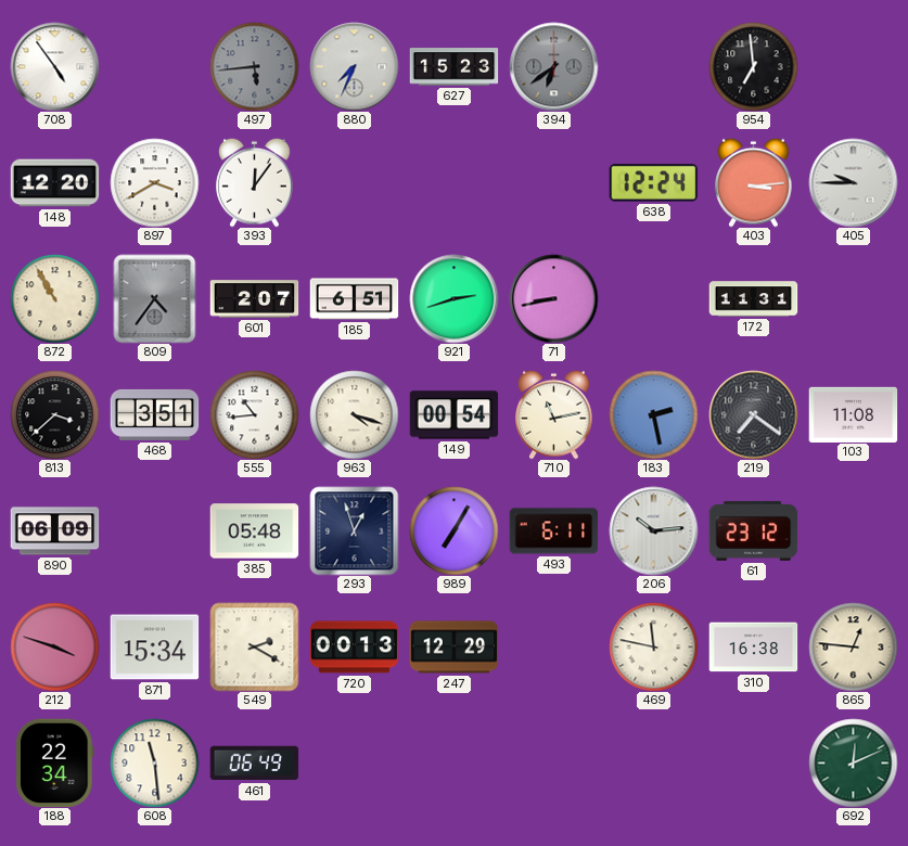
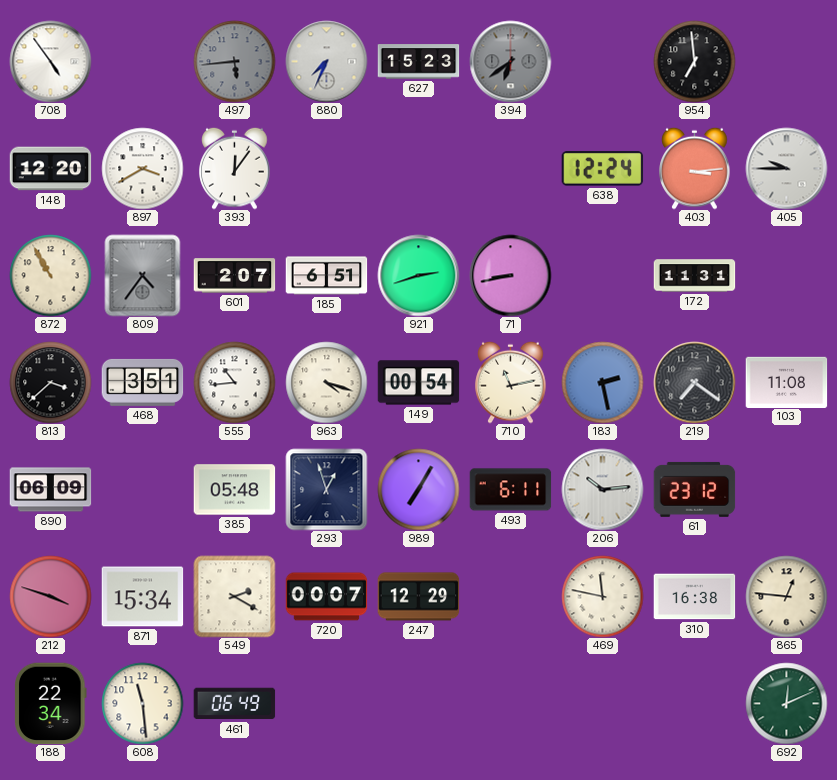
720: 00:13 -> 00:07
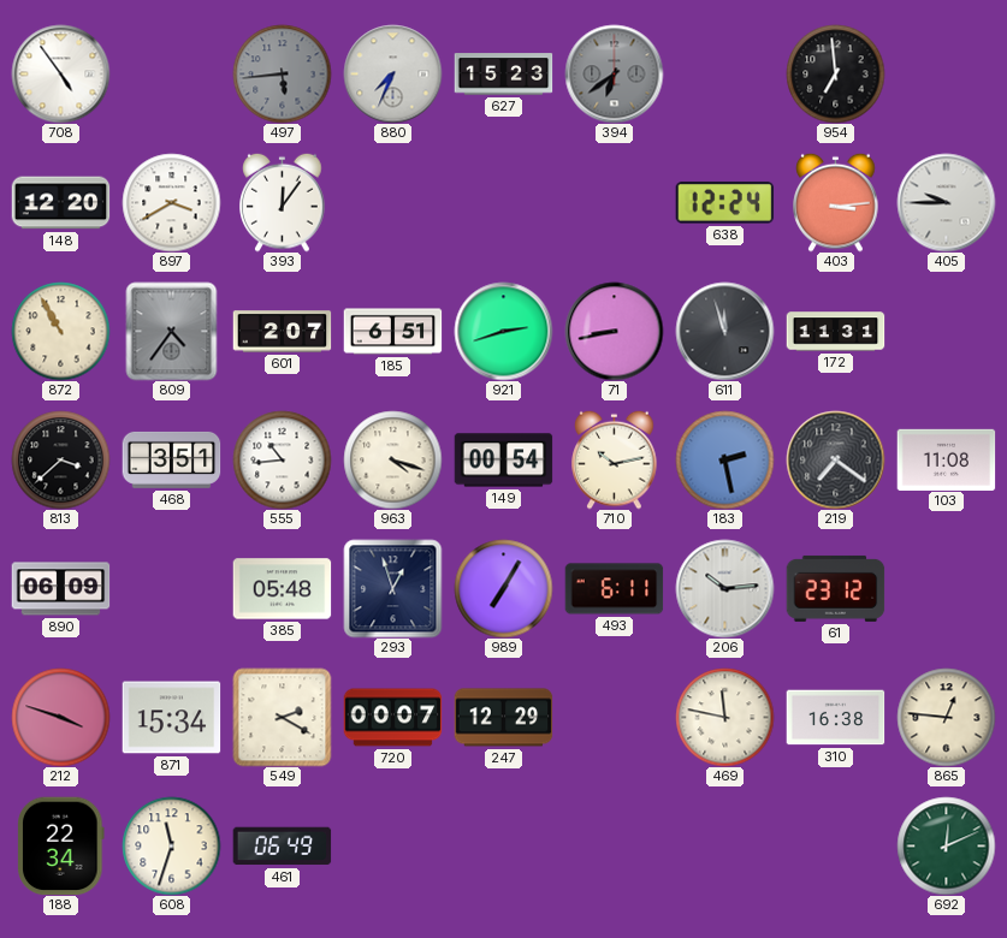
611: none -> 11:57
710: 11:13 -> 10:13
608: 11:29 -> 11:33
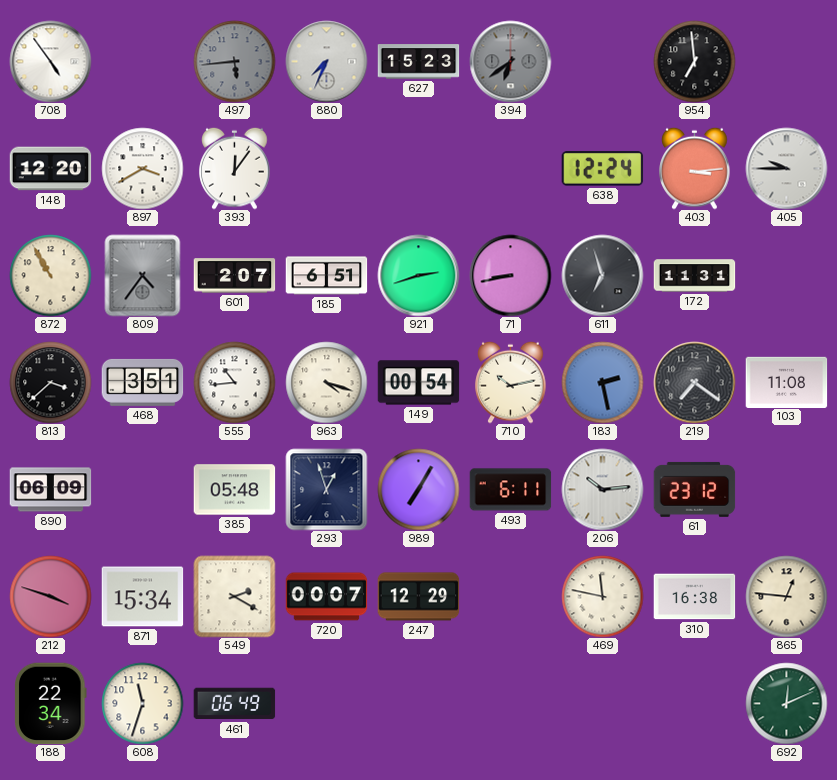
611: 11:57 -> 6:57
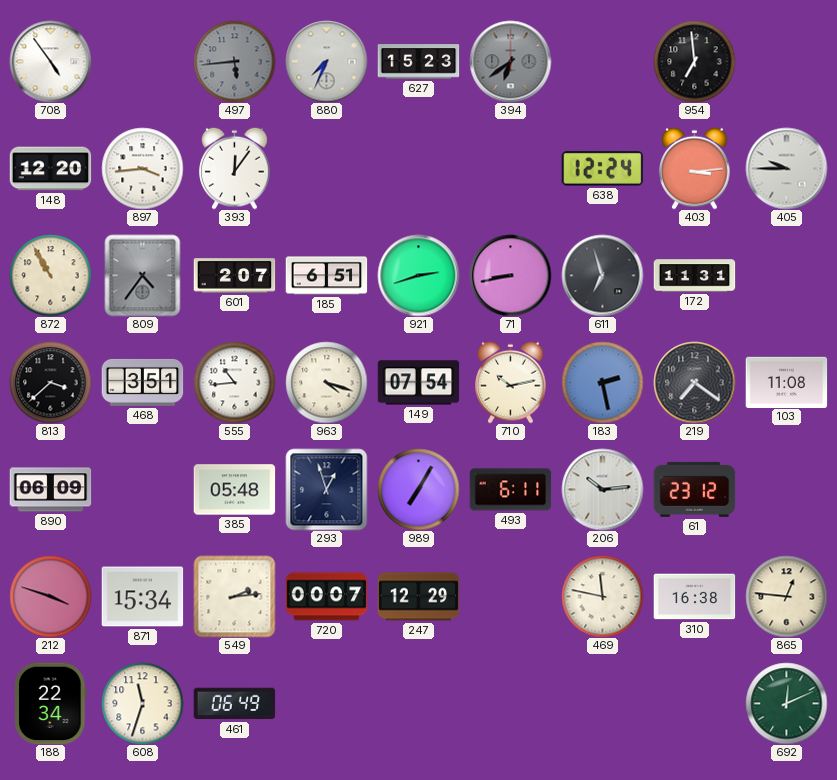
897: 3:40 -> 3:44
149: 00:54 -> 07:54
549: 2:20 -> 2:14
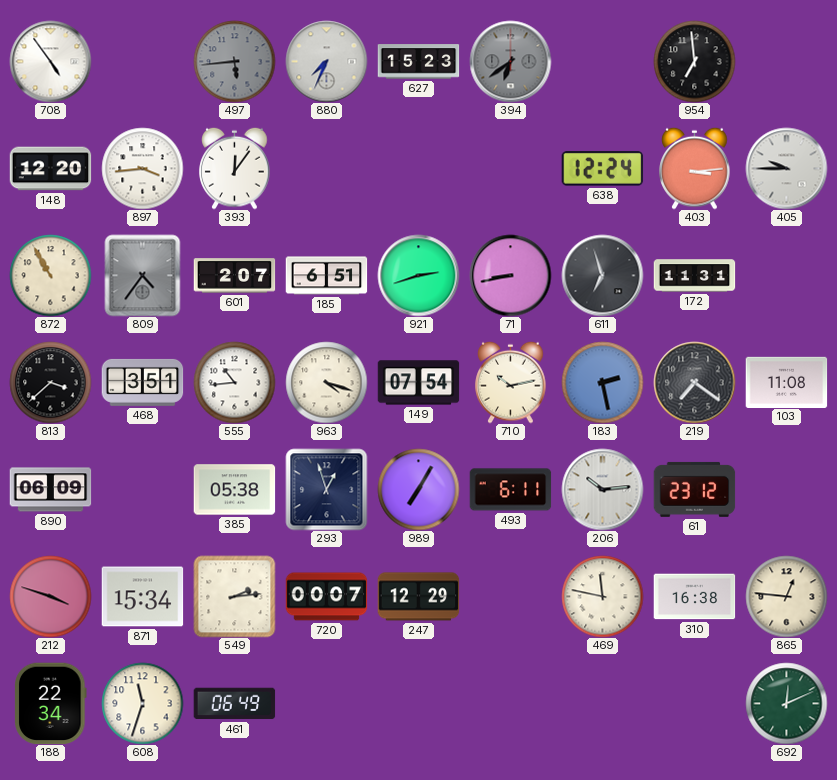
385: 05:48 -> 05:38
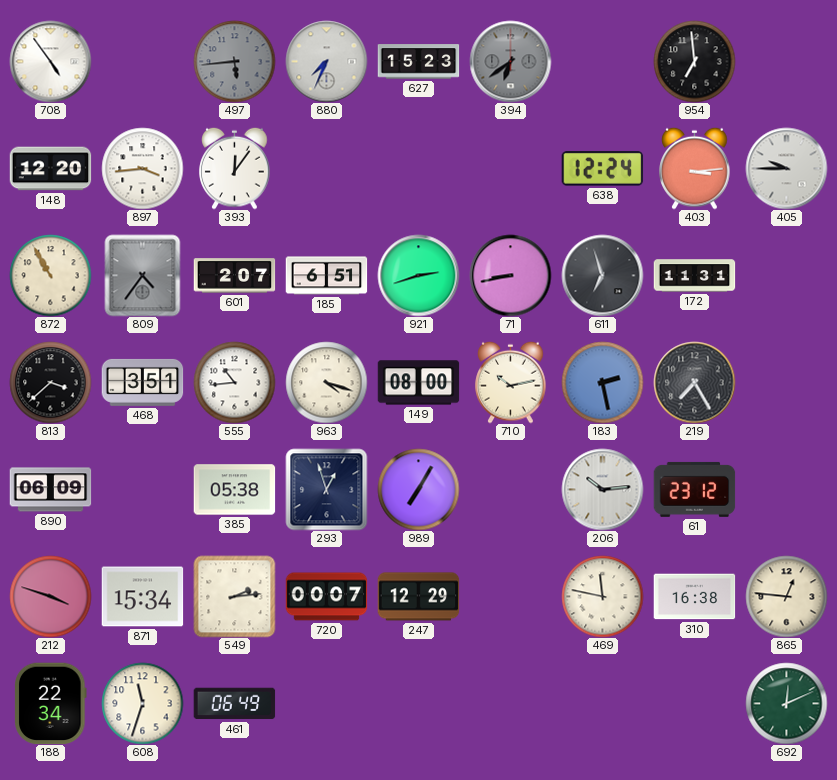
149: 07:54 -> 08:00
219: 7:21 -> 7:25
103: 11:08 -> none
493: 6:11 -> none
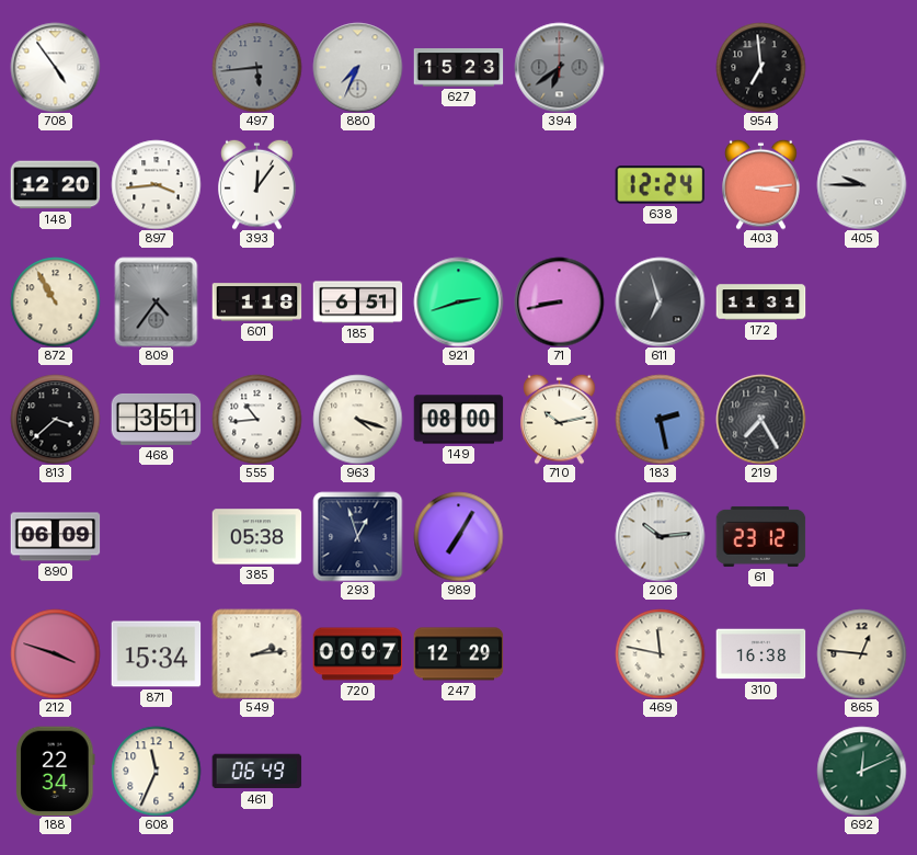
601: 2:07 -> 1:18
608: 11:33 -> 11:34
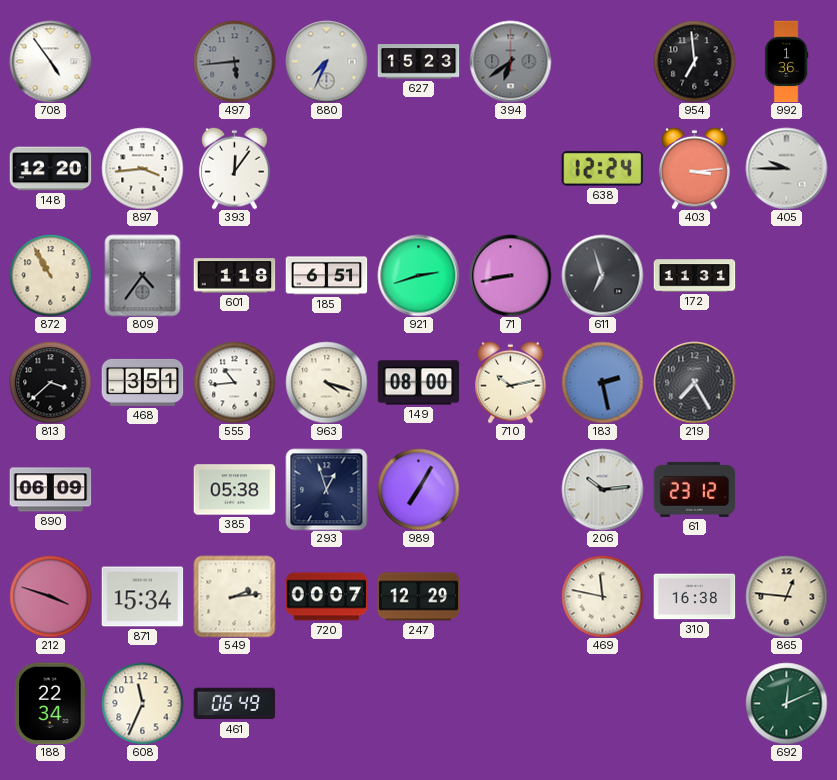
992: none -> 1:36
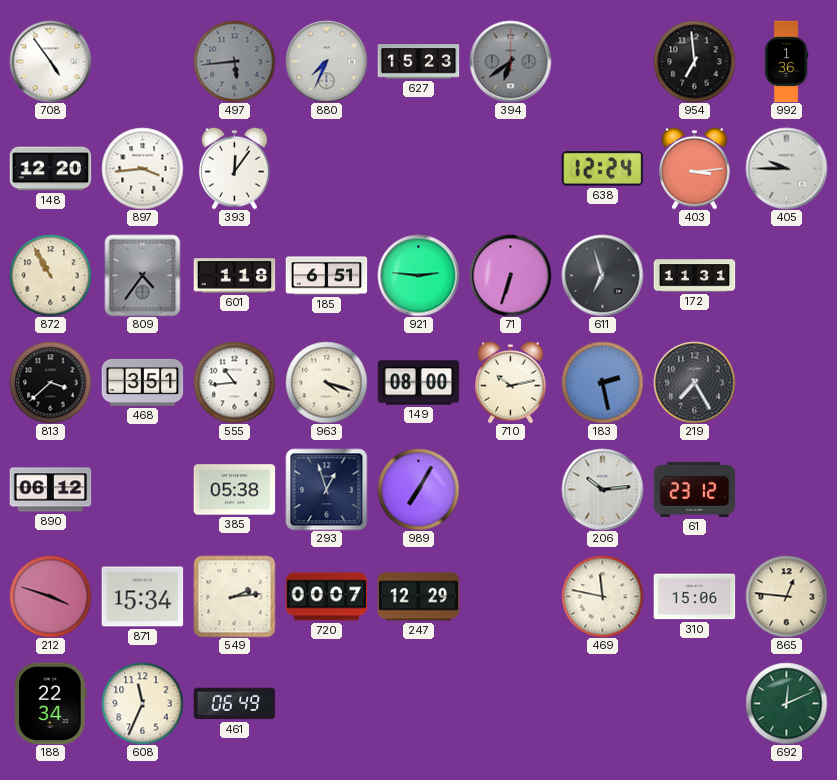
921: 2:42 -> 2:46
71: 8:43 -> 6:33
890: 06:09 -> 06:12
310: 16:38 -> 15:06
